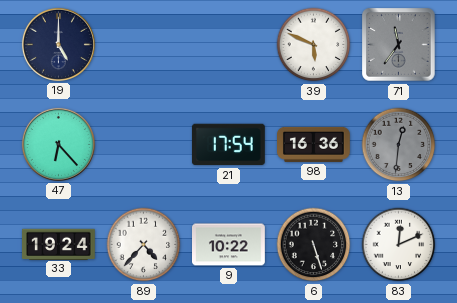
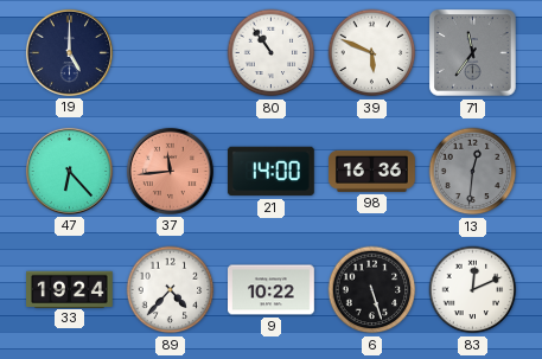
80: none -> 10:54
37: none -> 11:44
21: 17:54 -> 14:00
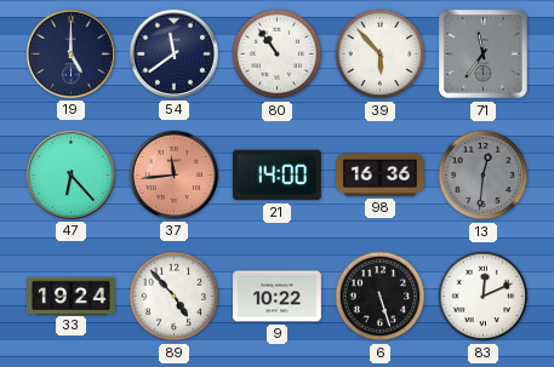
54: none -> 11:39
39: 5:49 -> 5:53
89: 4:37 -> 4:53
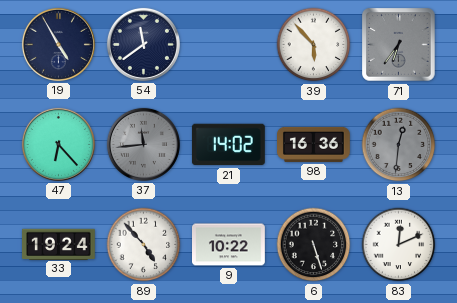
19: 5:00 -> 4:55
80: 10:54 -> none
71: 11:36 -> 6:36
37 dial: salmon -> grey
21: 14:00 -> 14:02
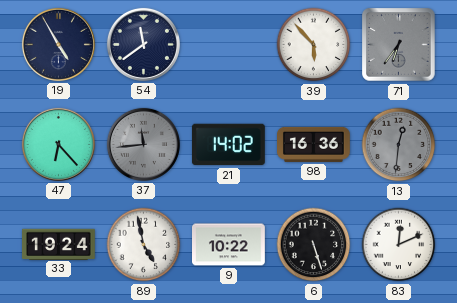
89: 4:53 -> 4:58
